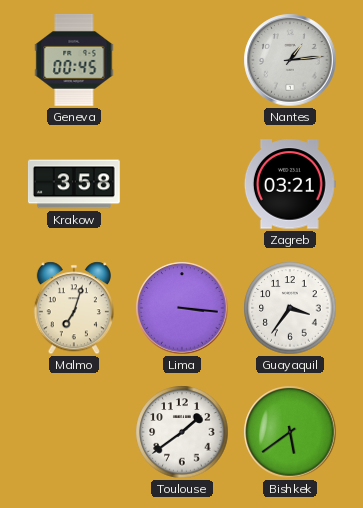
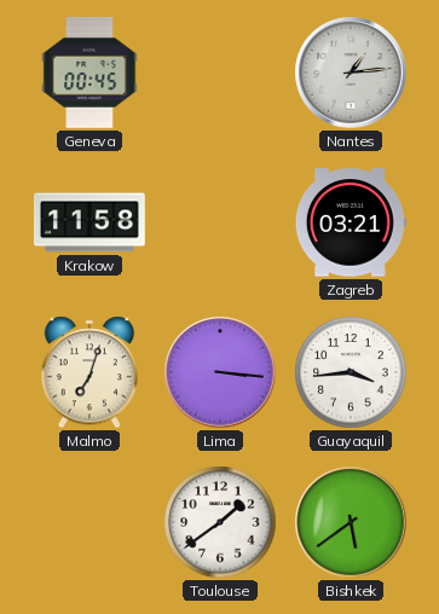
Krakow: 3:58 -> 11:58
Guayaquil: 3:36 -> 3:44
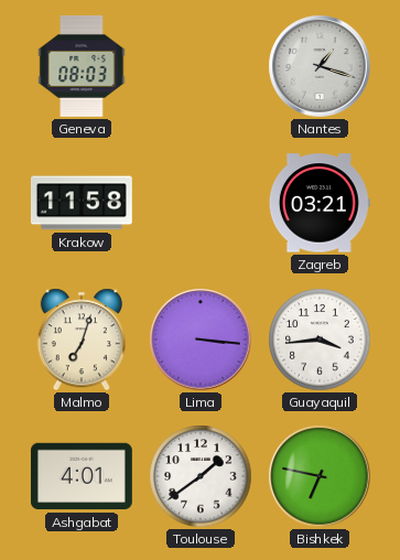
Geneva: 00:45 -> 08:03
Nantes: 1:14 -> 1:18
Ashgabat: none -> 4:01
Bishkek: 5:39 -> 6:47
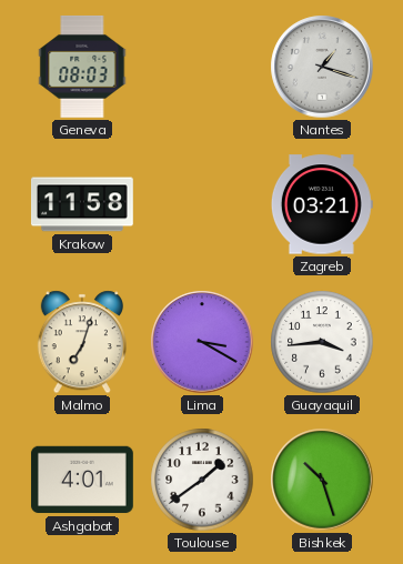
Lima: 3:16 -> 3:20
Bishkek: 6:47 -> 10:27
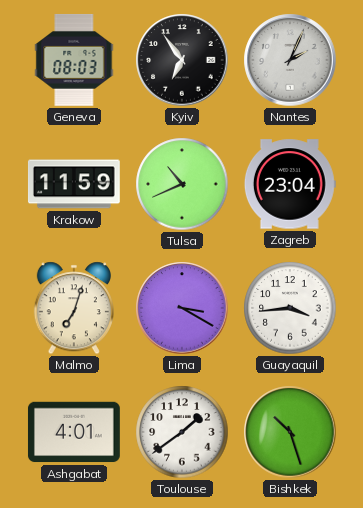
Kyiv: none -> 6:54
Nantes: 1:18 -> 2:04
Krakow: 11:58 -> 11:59
Tulsa: none -> 10:41
Zagreb: 03:21 -> 23:04
